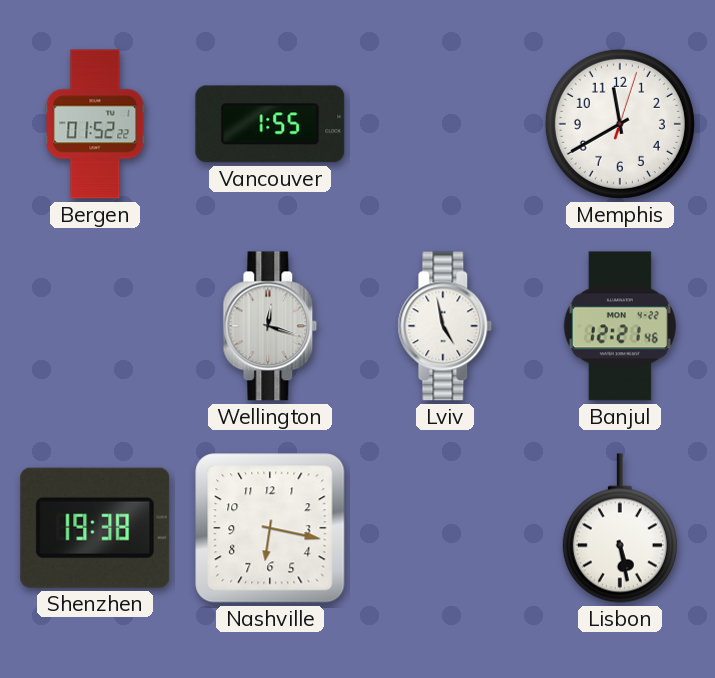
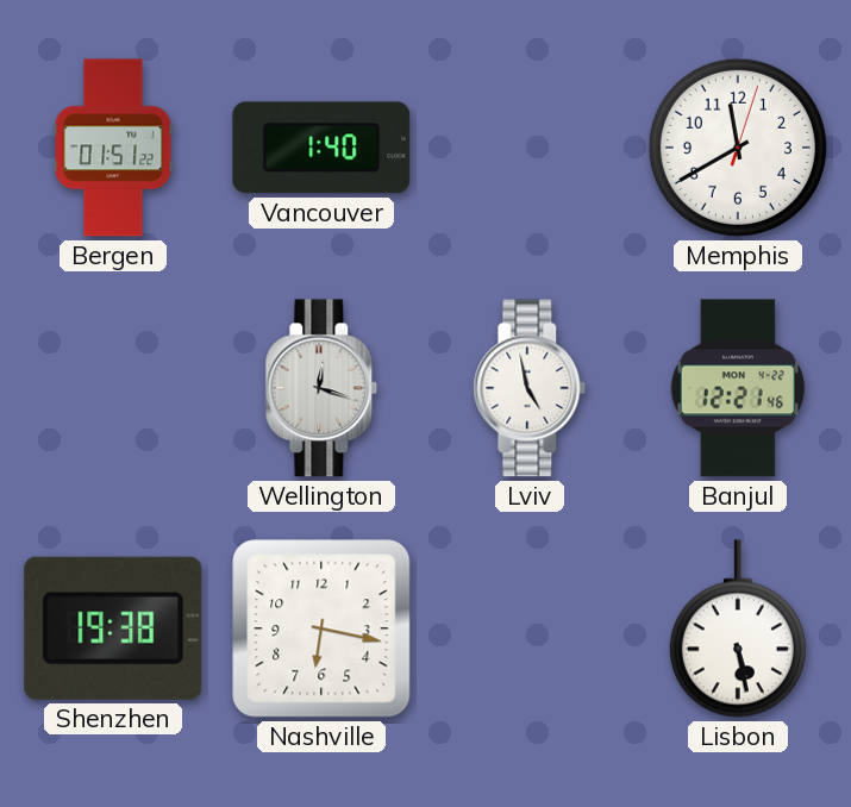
Bergen: 01:52 -> 01:51
Vancouver: 1:55 -> 1:40
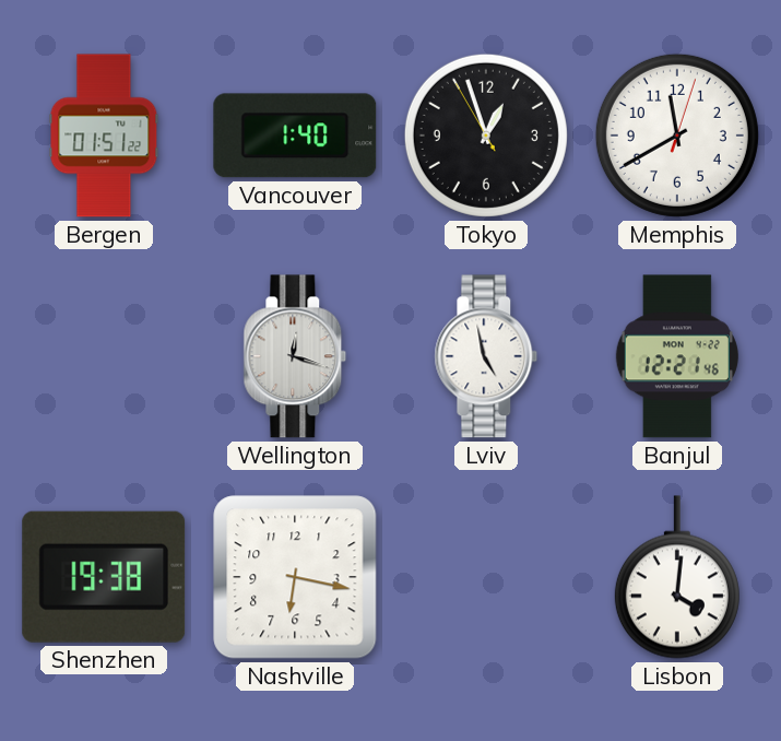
Tokyo: none -> 12:56
Lisbon: 5:28 -> 4:01
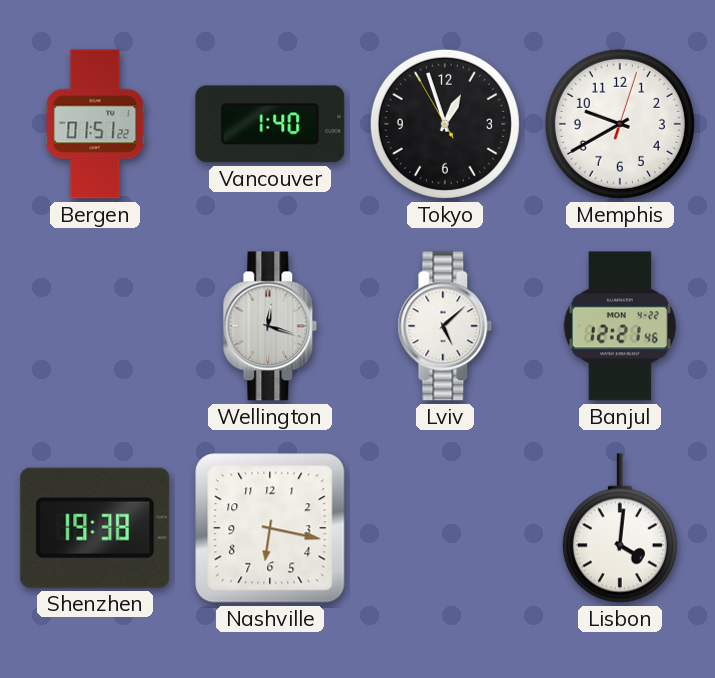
Memphis: 11:40 -> 9:40
Lviv: 4:58 -> 5:08
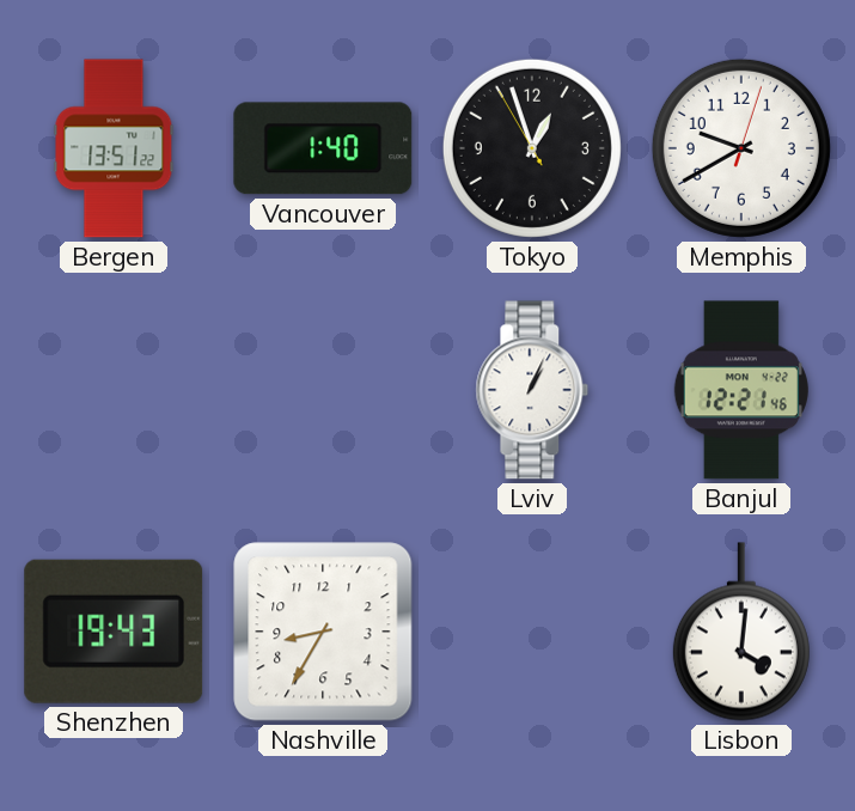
Bergen: 01:51 -> 13:51
Wellington: 12:18 -> none
Lviv: 5:08 -> 1:04
Shenzhen: 19:38 -> 19:43
Nashville: 6:17 -> 8:35
